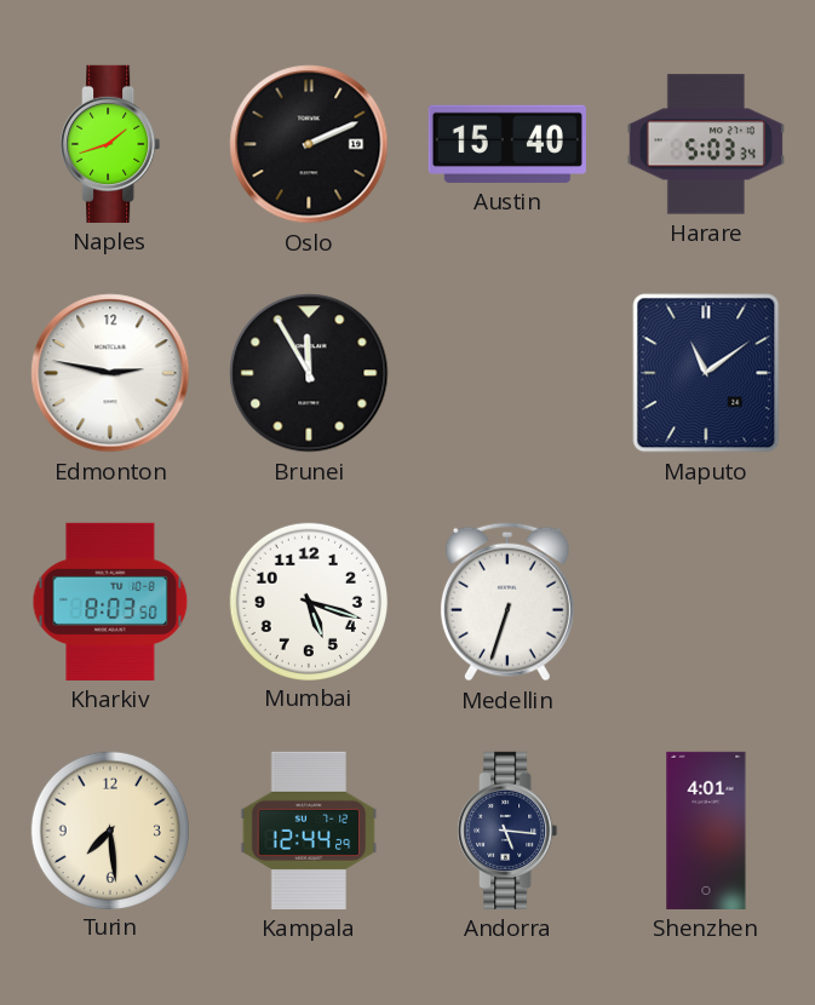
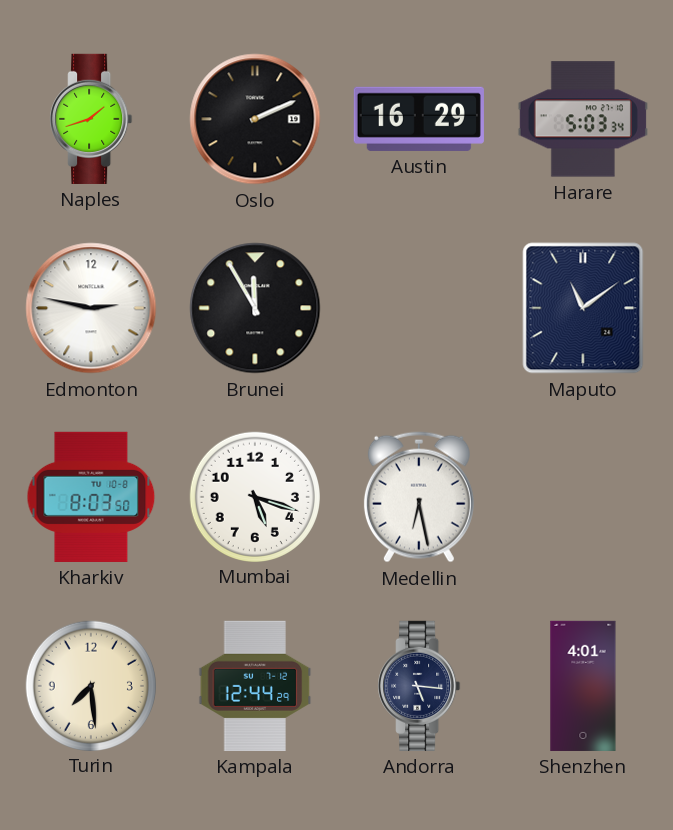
Austin: 15:40 -> 16:29
Medellin: 6:33 -> 6:28
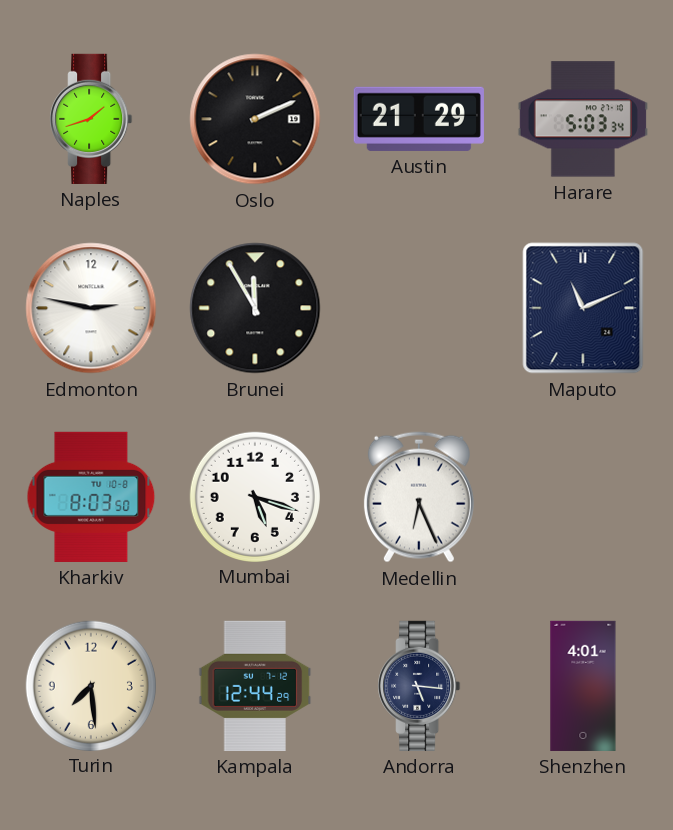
Austin: 16:29 -> 21:29
Maputo: 11:09 -> 11:11
Medellin: 6:28 -> 6:26
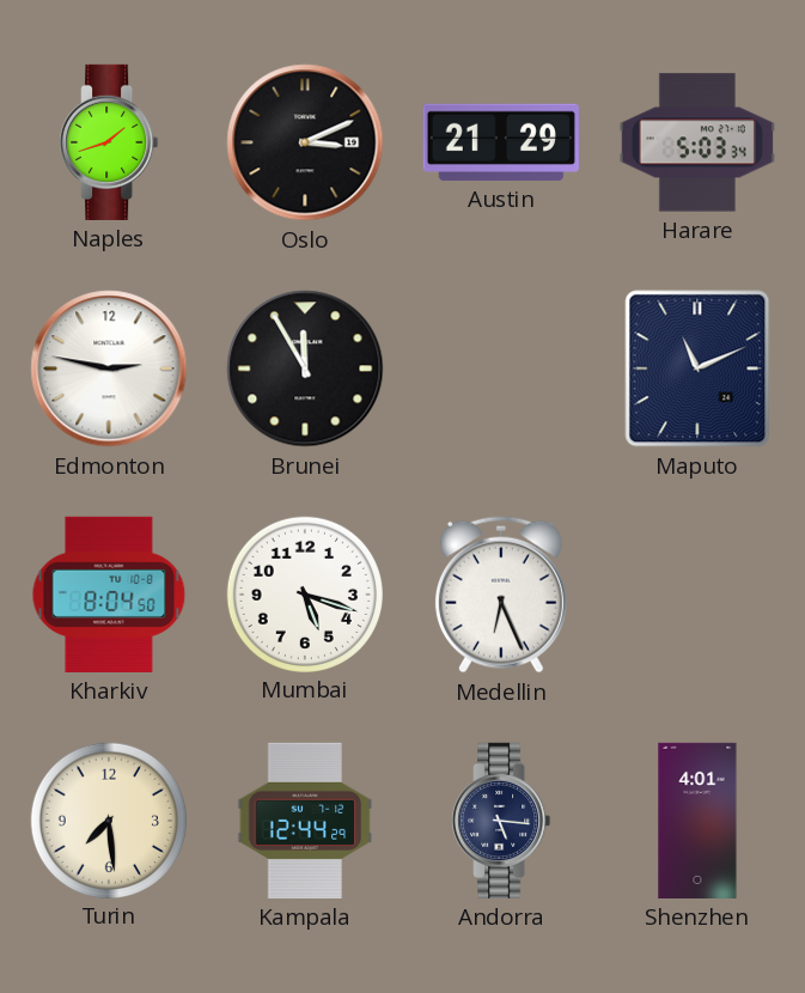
Oslo: 2:11 -> 3:11
Kharkiv: 8:03 -> 8:04
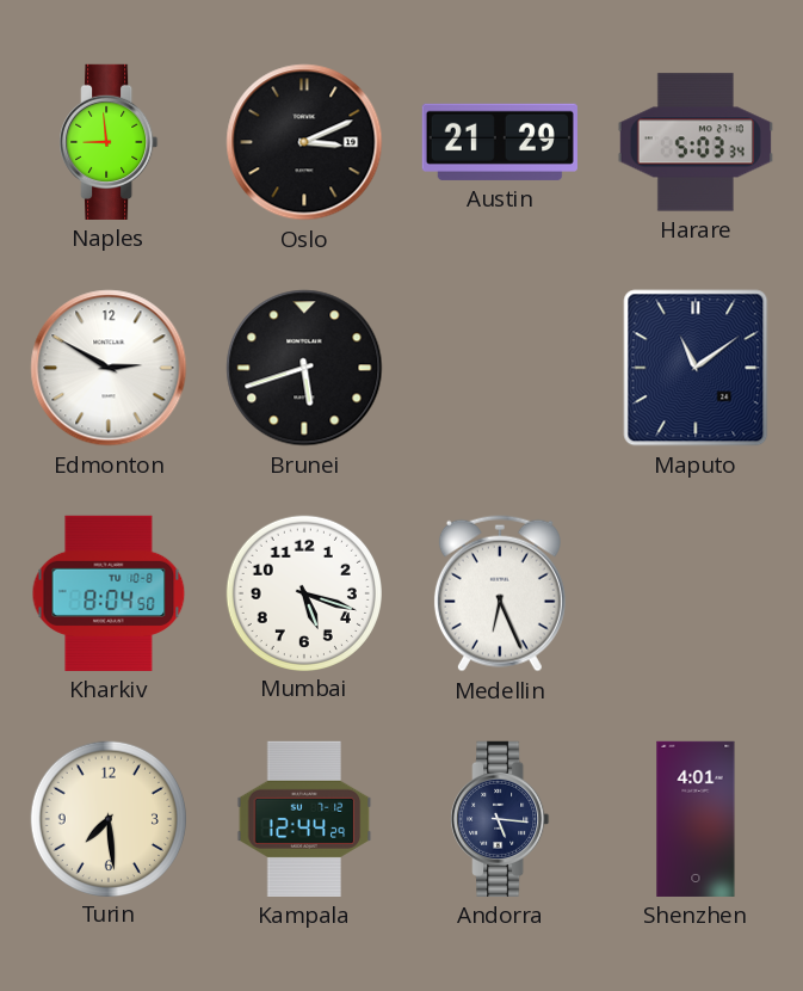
Naples: 1:42 -> 8:59
Edmonton: 2:47 -> 2:50
Brunei: 11:55 -> 5:42
Maputo: 11:11 -> 11:09
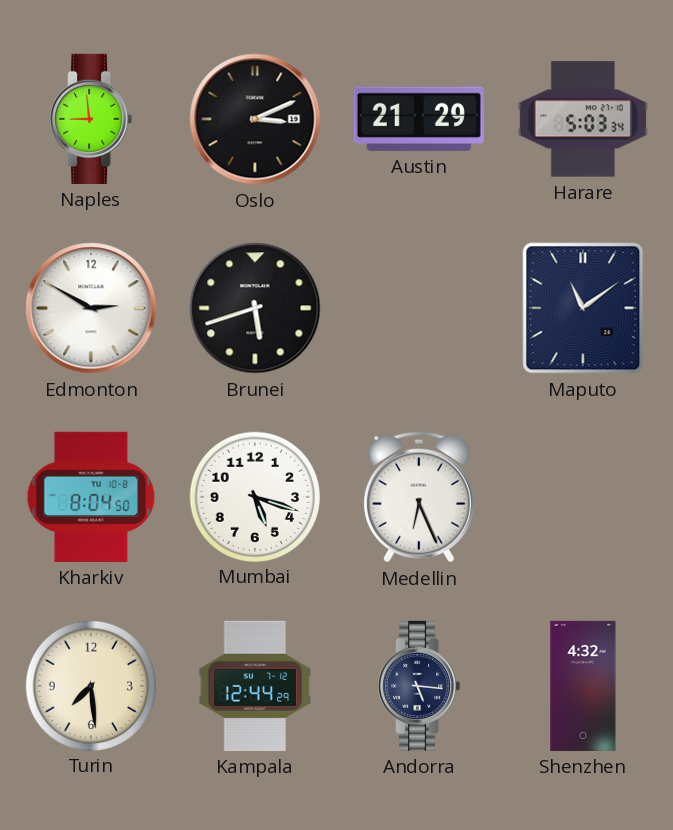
Shenzhen: 4:01 -> 4:32
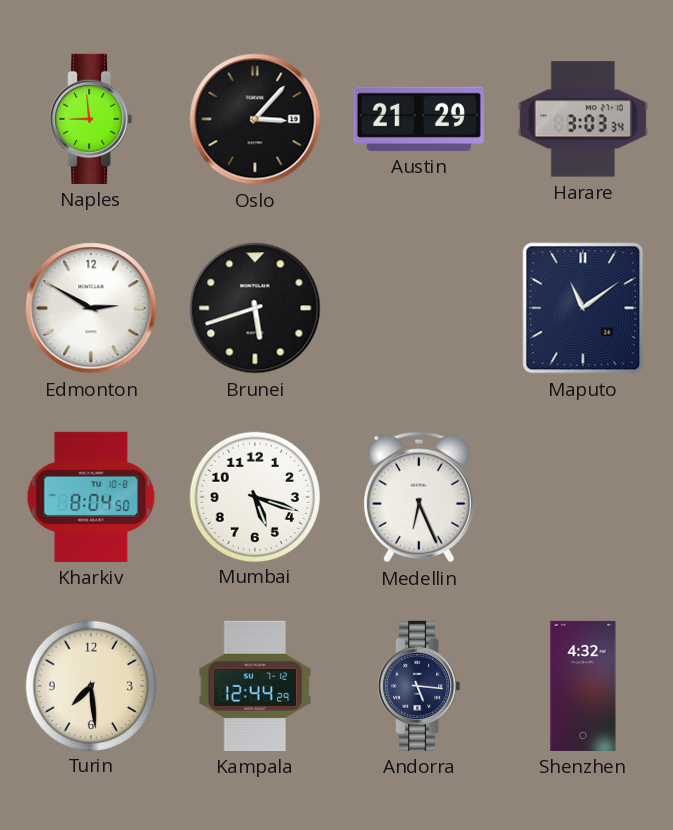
Oslo: 3:11 -> 3:07
Harare: 5:03 -> 3:03
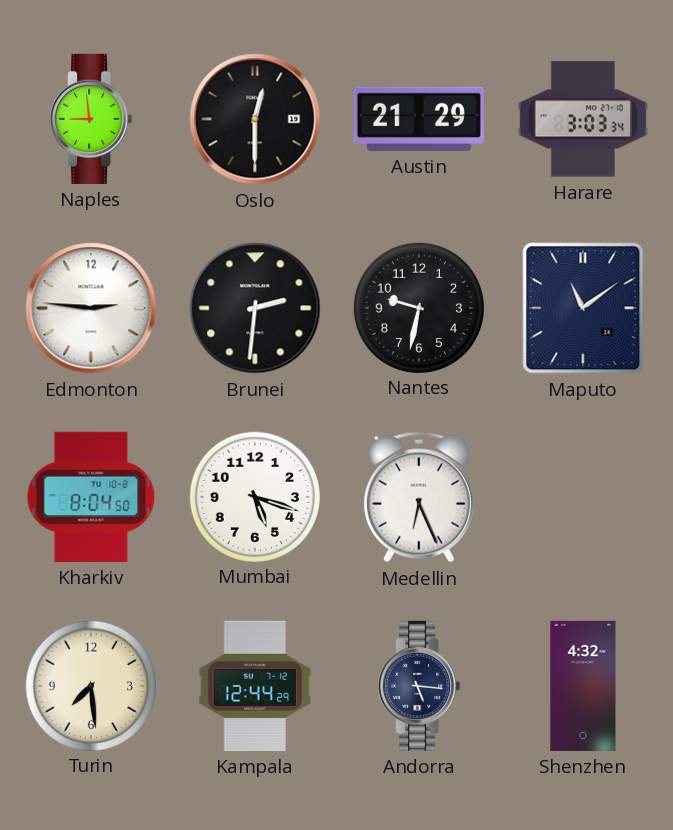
Oslo: 3:07 -> 12:30
Edmonton: 2:50 -> 2:46
Brunei: 5:42 -> 2:31
Nantes: none -> 9:32
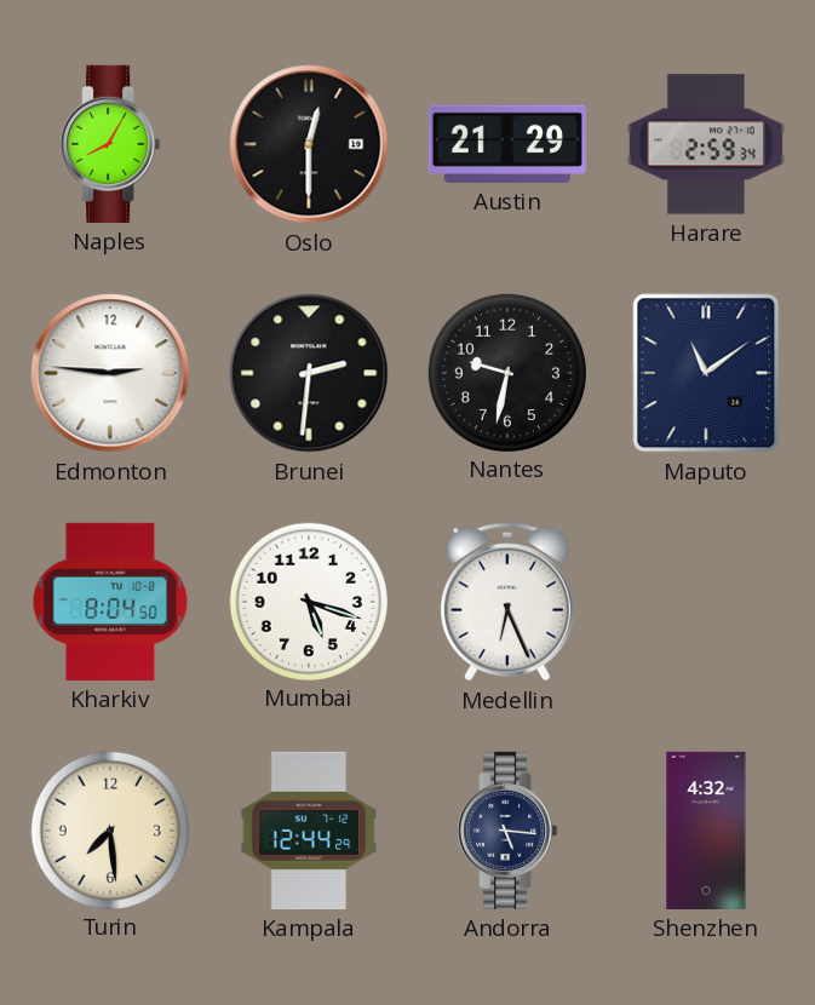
Naples: 8:59 -> 8:05
Harare: 3:03 -> 2:59
